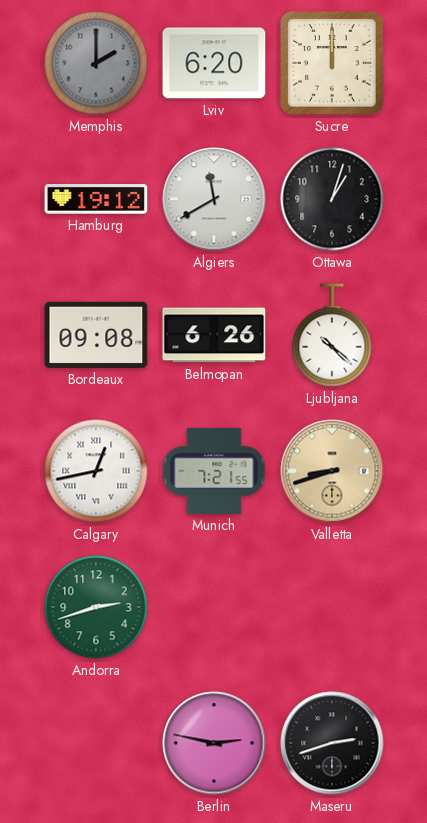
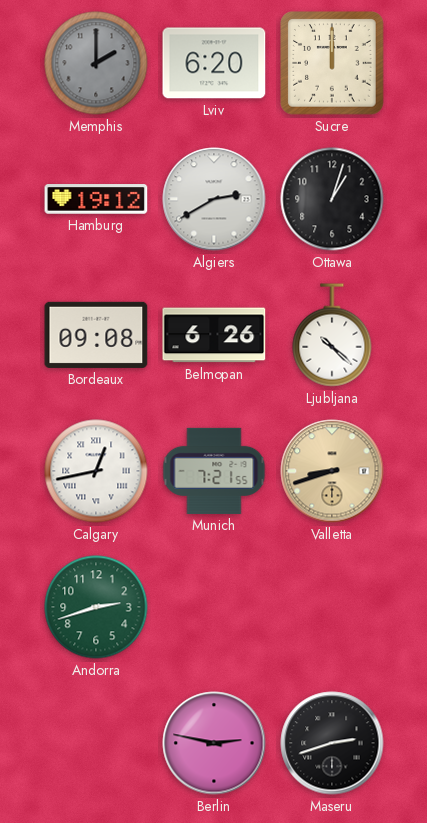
Algiers: 11:40 -> 2:40
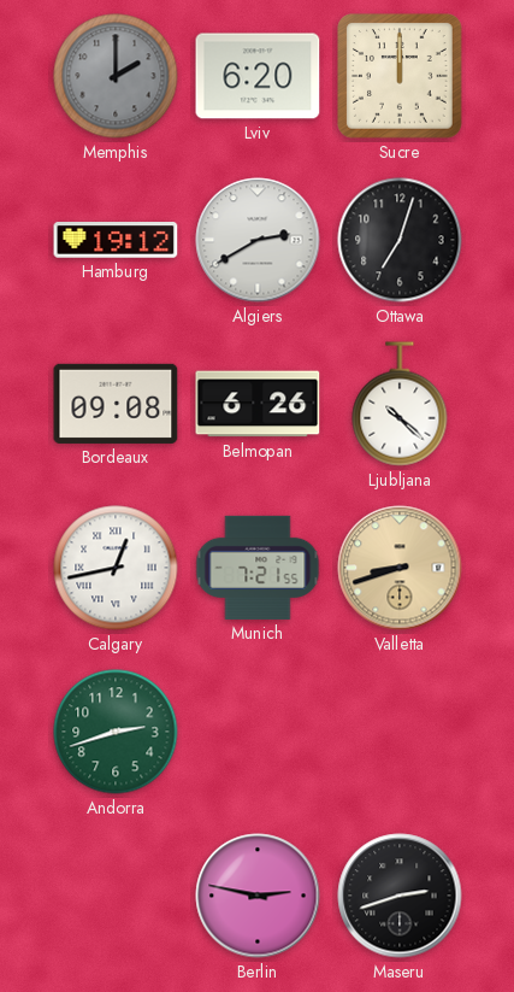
Ottawa: 1:03 -> 7:03
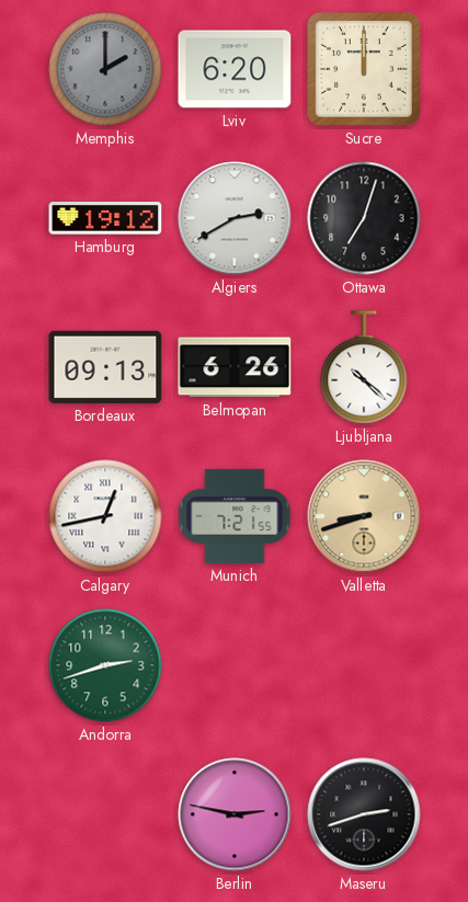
Bordeaux: 09:08 -> 09:13
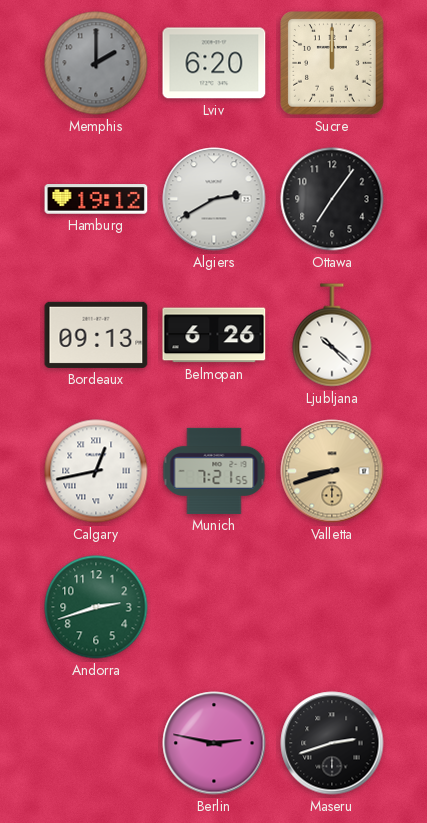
Ottawa: 7:03 -> 7:06
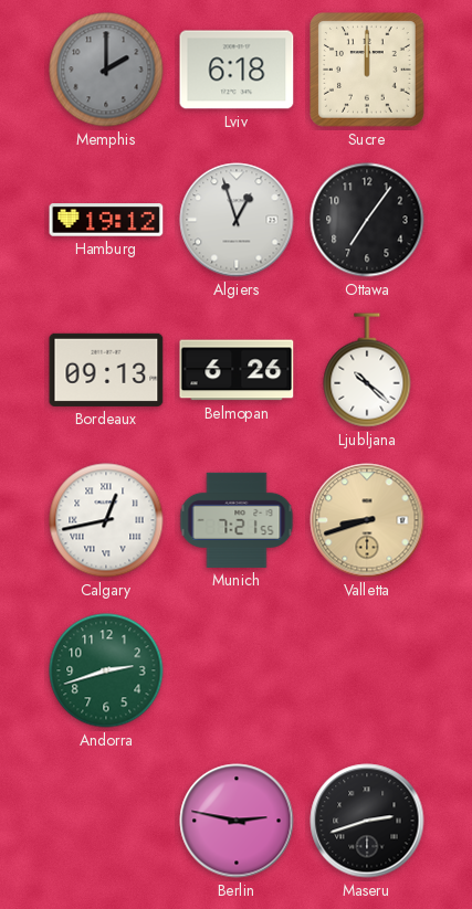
Lviv: 6:20 -> 6:18
Algiers: 2:40 -> 12:57
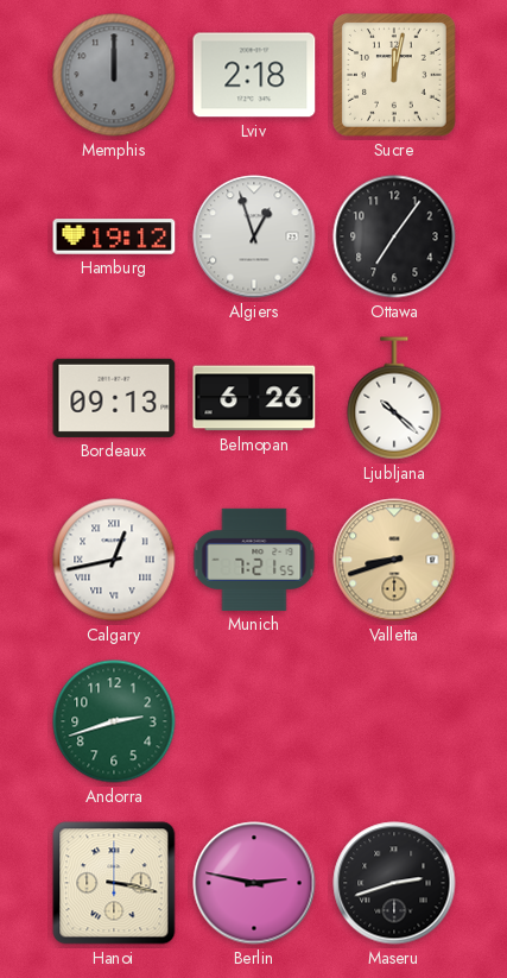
Memphis: 2:00 -> 12:00
Lviv: 6:18 -> 2:18
Sucre: 12:00 -> 12:02
Hanoi: none -> 3:17
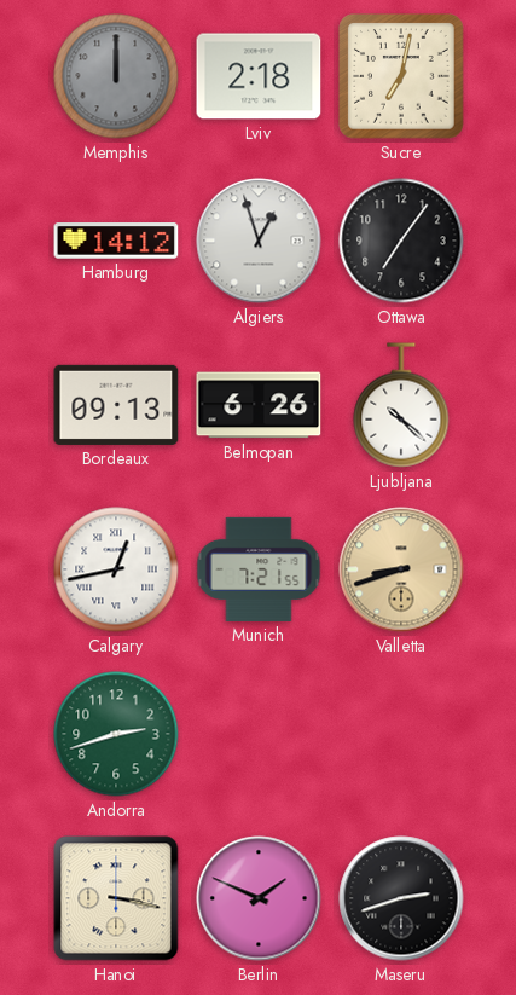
Sucre: 12:02 -> 7:02
Hamburg: 19:12 -> 14:12
Berlin: 2:47 -> 1:49
